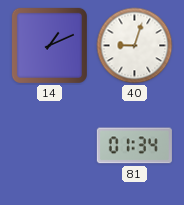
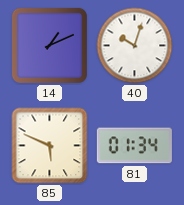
40: 9:03 -> 10:03
85: none -> 5:49
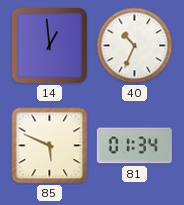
14: 1:11 -> 12:59
40: 10:03 -> 10:34
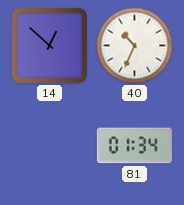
14: 12:59 -> 12:52
85: 5:49 -> none
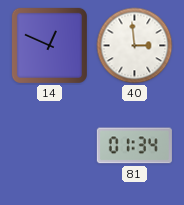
14: 12:52 -> 12:49
40: 10:34 -> 2:59
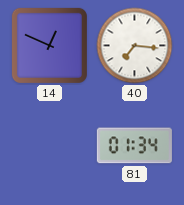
40: 2:59 -> 7:16
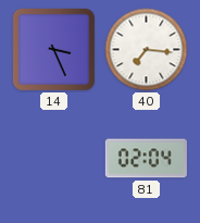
14: 12:49 -> 3:26
81: 01:34 -> 02:04
